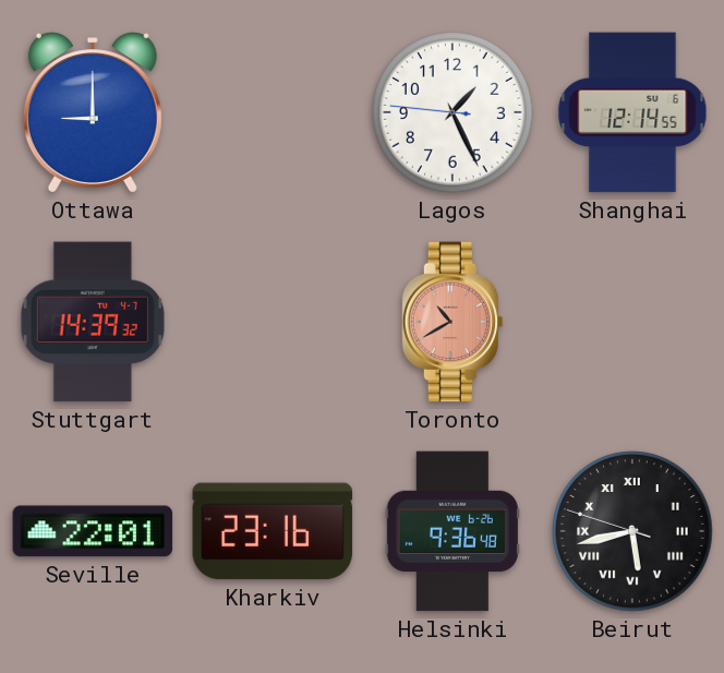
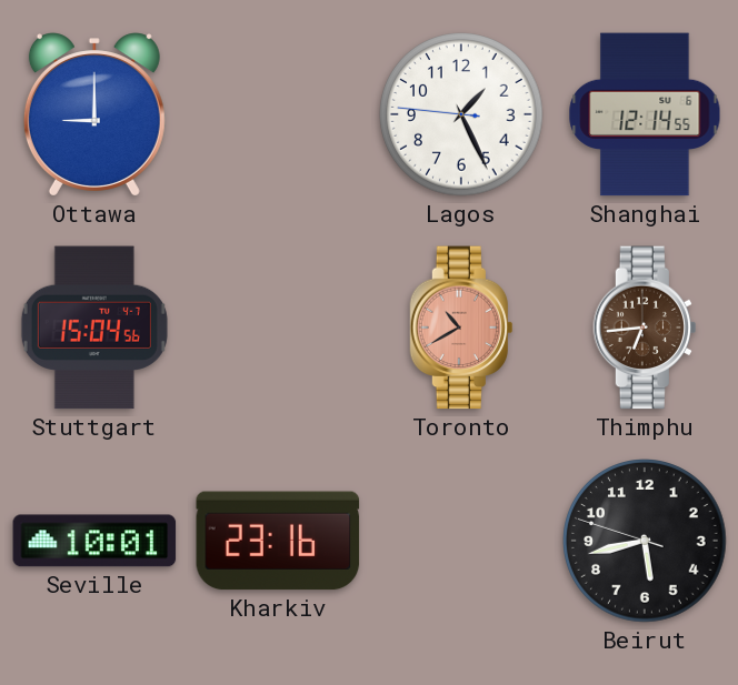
Stuttgart: 14:39 -> 15:04
Thimphu: none -> 6:44
Seville: 22:01 -> 10:01
Helsinki: 9:36 -> none
Beirut numerals: Roman -> Arabic
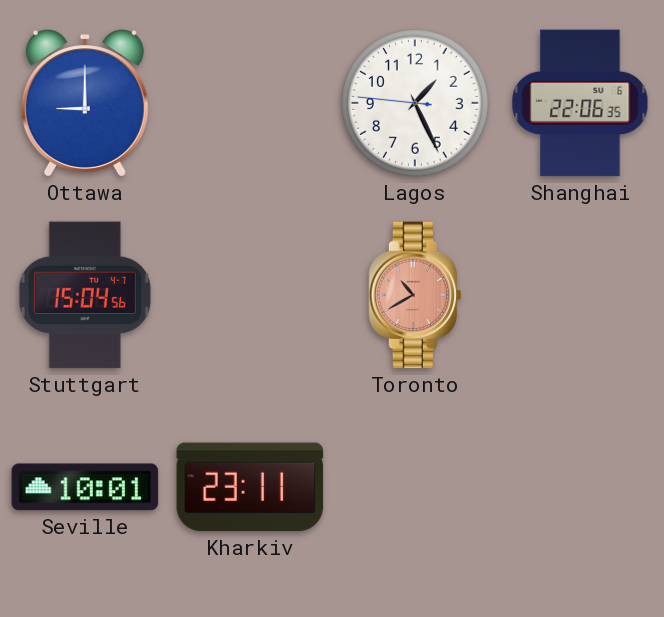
Shanghai: 12:14 -> 22:06
Thimphu: 6:44 -> none
Kharkiv: 23:16 -> 23:11
Beirut: 5:42 -> none
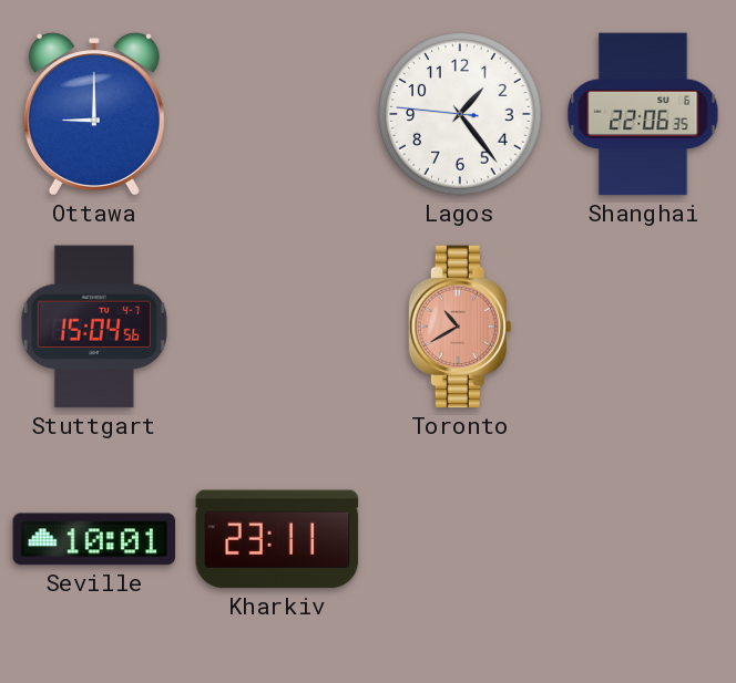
Lagos: 1:25 -> 1:23
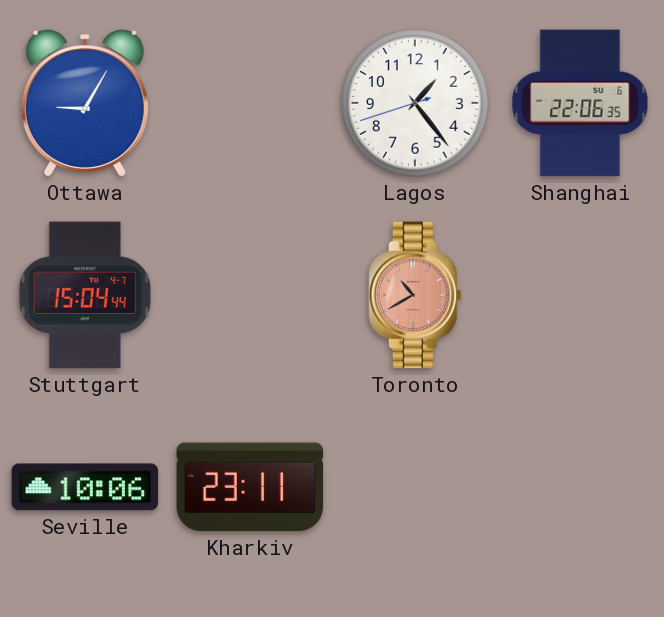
Ottawa: 9:00 -> 9:05
Lagos: 1:23:46 -> 1:23:42
Stuttgart: 15:04:56 -> 15:04:44
Seville: 10:01 -> 10:06
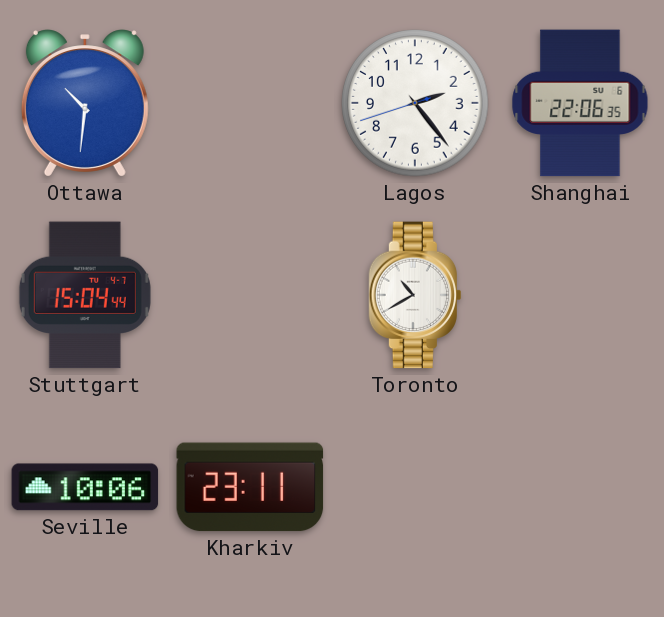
Ottawa: 9:05 -> 10:31
Lagos: 1:23 -> 2:23
Toronto dial: salmon -> white
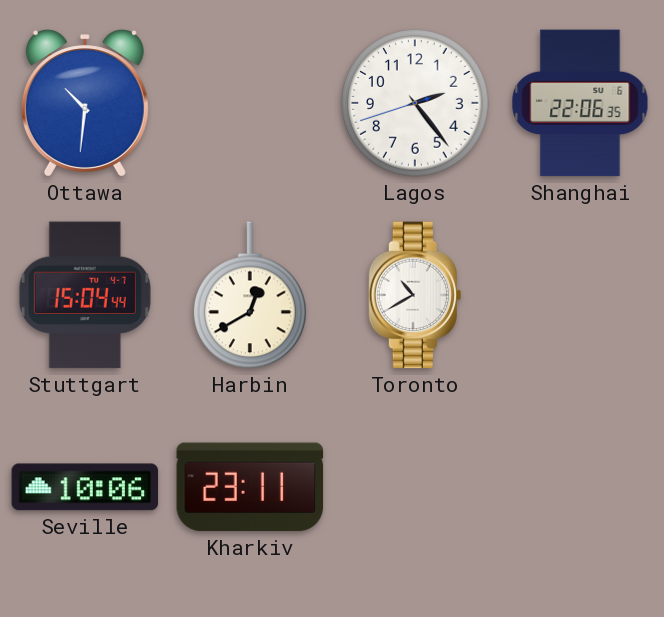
Harbin: none -> 12:40
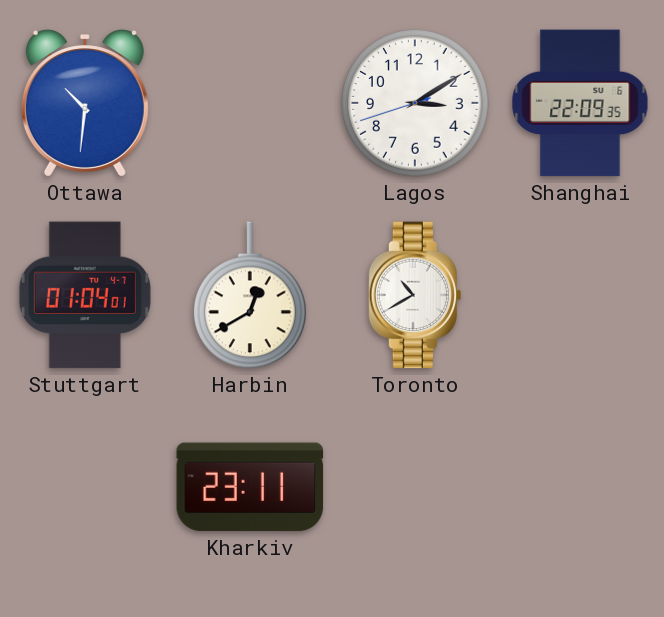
Lagos: 2:23 -> 3:09
Shanghai: 22:06 -> 22:09
Stuttgart: 15:04 -> 01:04
Seville: 10:06 -> none
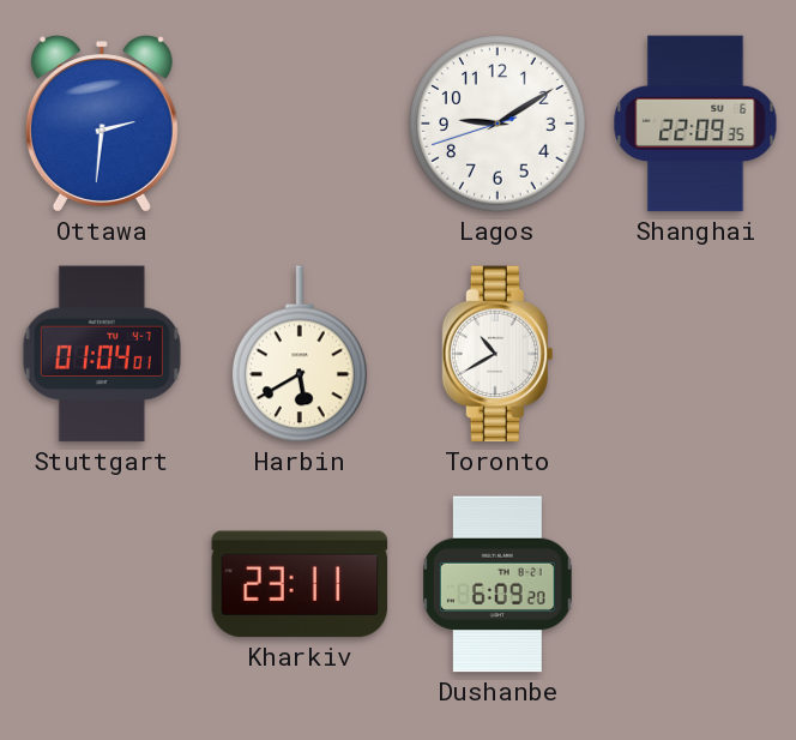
Ottawa: 10:31 -> 2:31
Lagos: 3:09 -> 9:09
Harbin: 12:40 -> 5:40
Dushanbe: none -> 6:09
